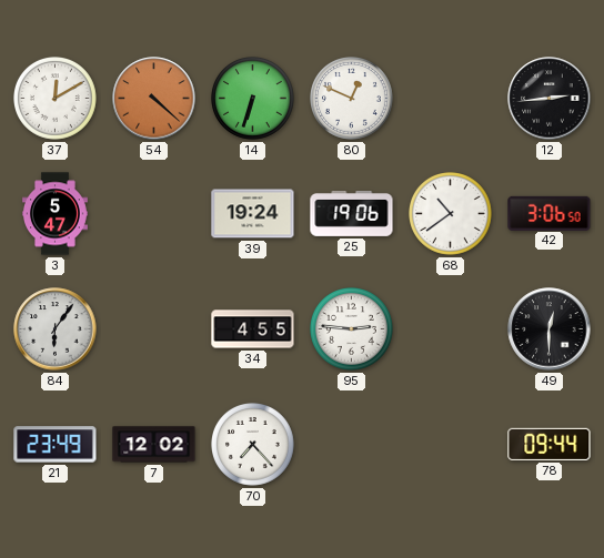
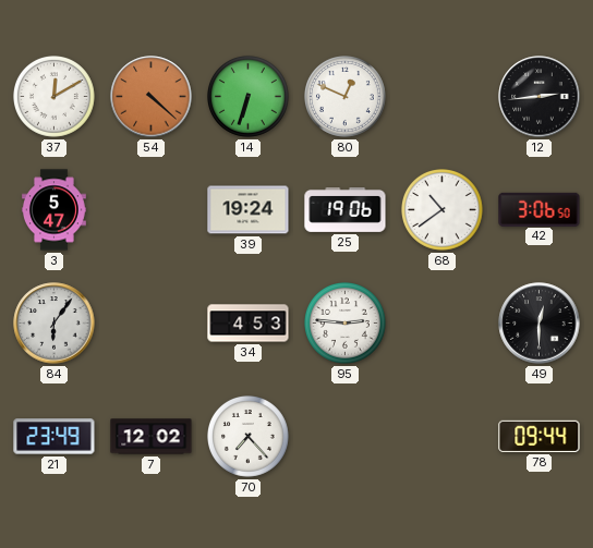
34: 4:55 -> 4:53
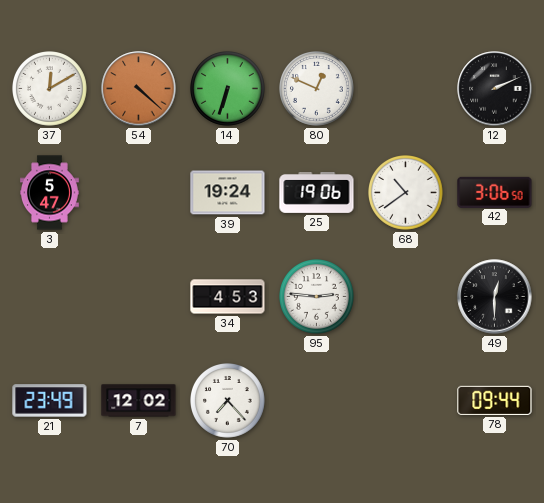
12: 2:44 -> 2:11
84: 6:06 -> none
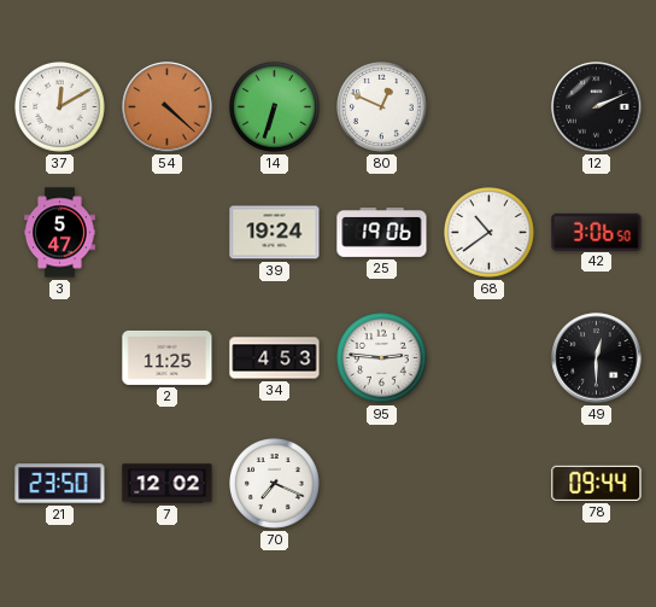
2: none -> 11:25
21: 23:49 -> 23:50
70: 7:23 -> 7:19
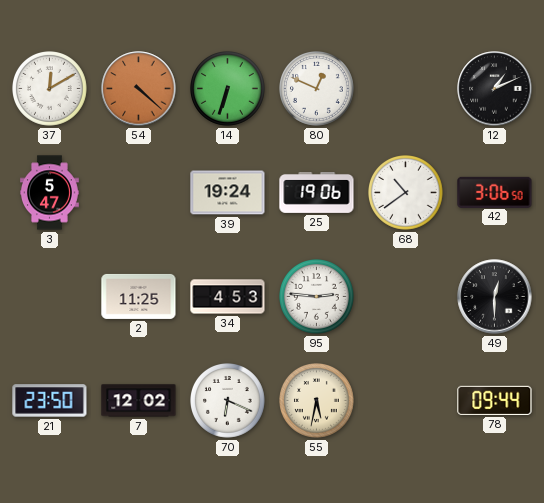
12: 2:11 -> 1:11
70: 7:19 -> 6:19
55: none -> 5:32
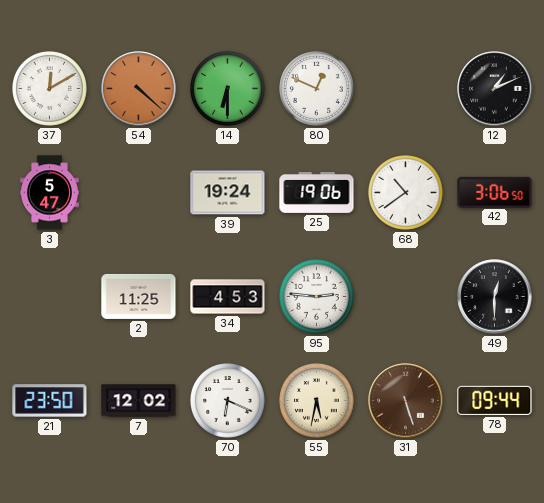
14: 6:33 -> 6:30
31: none -> 5:27
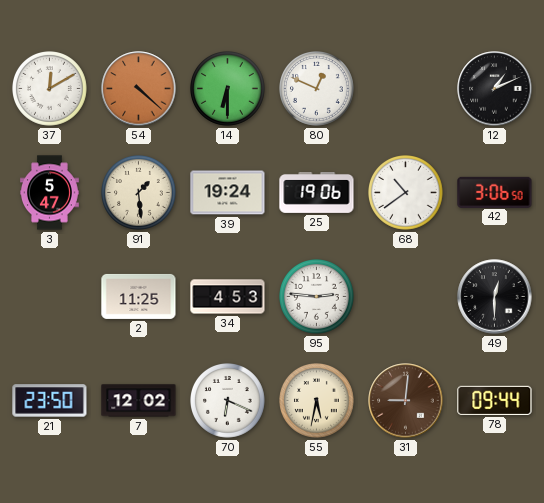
91: none -> 1:29
31: 5:27 -> 9:01
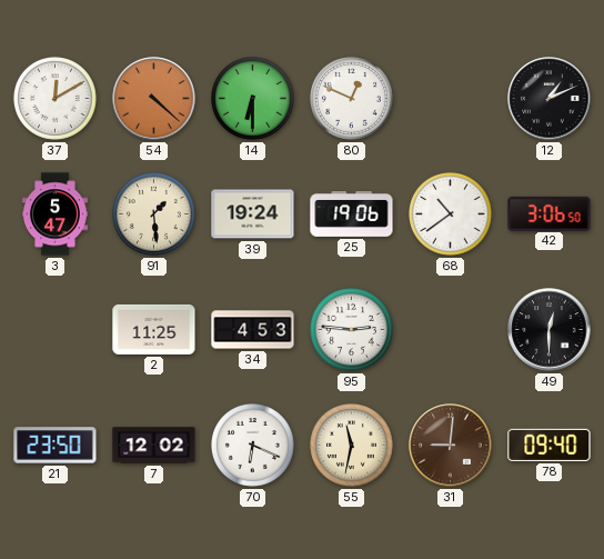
55: 5:32 -> 11:32
78: 09:44 -> 09:40
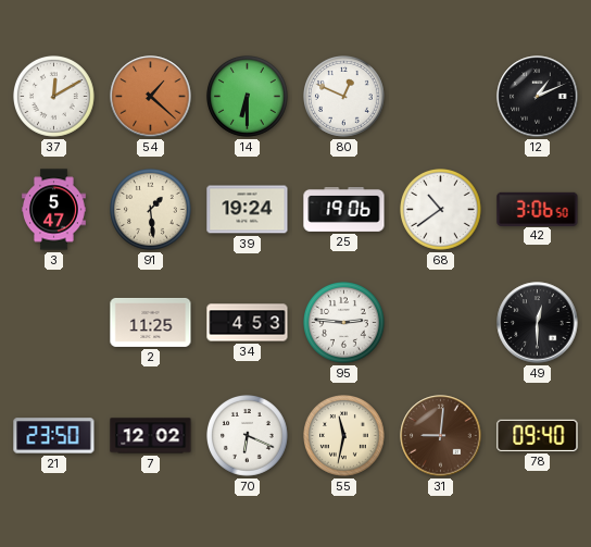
54: 4:22 -> 1:22
